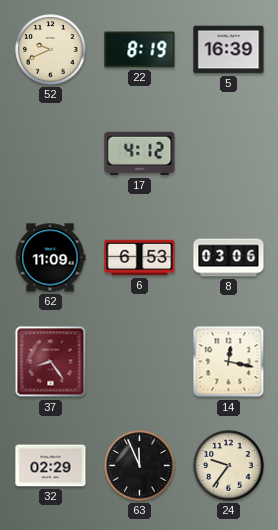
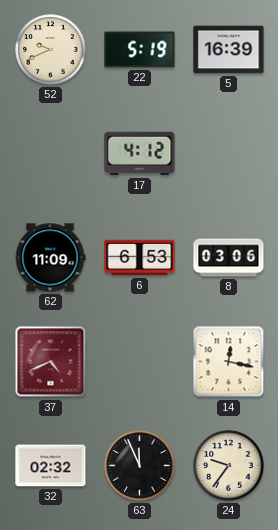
22: 8:19 -> 5:19
37: 8:24 -> 4:41
32: 02:29 -> 02:32
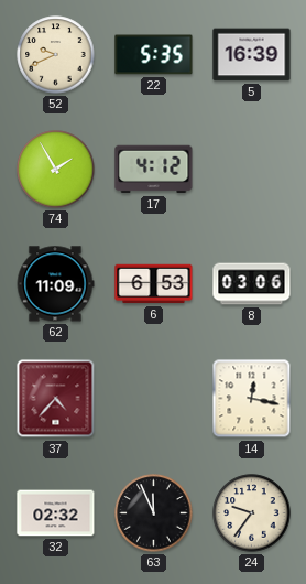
22: 5:19 -> 5:35
74: none -> 1:55
37: 4:41 -> 4:37
